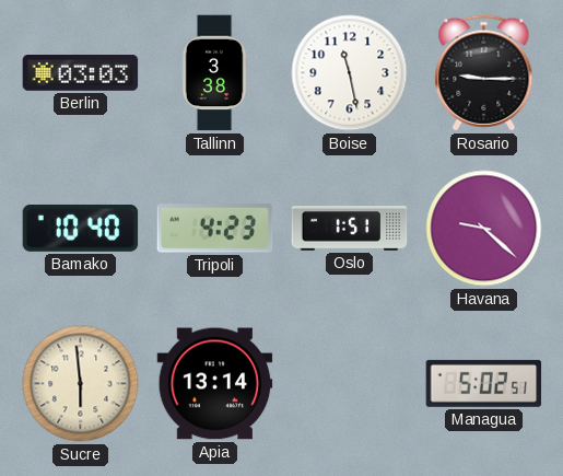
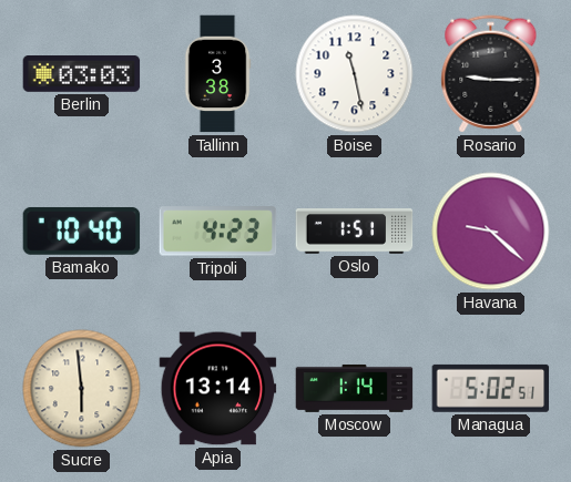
Moscow: none -> 1:14
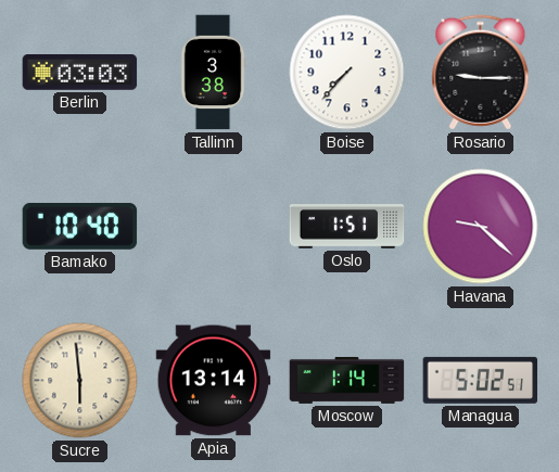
Boise: 11:28 -> 7:37
Tripoli: 4:23 -> none
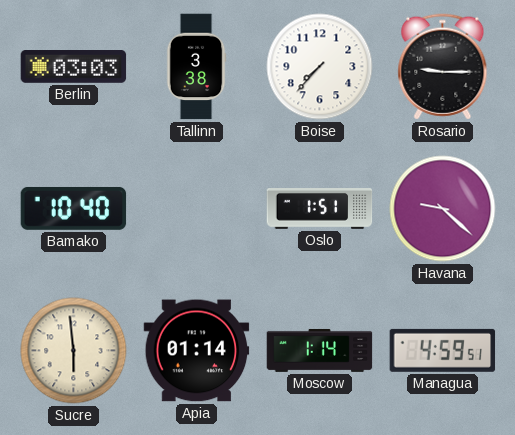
Apia: 13:14 -> 01:14
Managua: 5:02 -> 4:59
